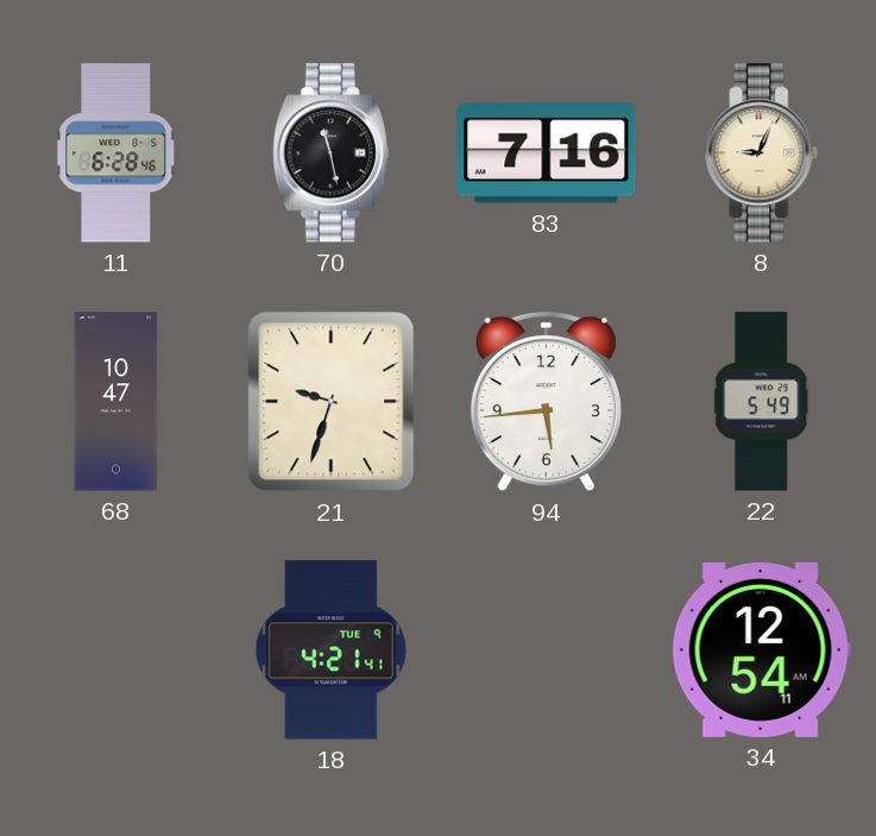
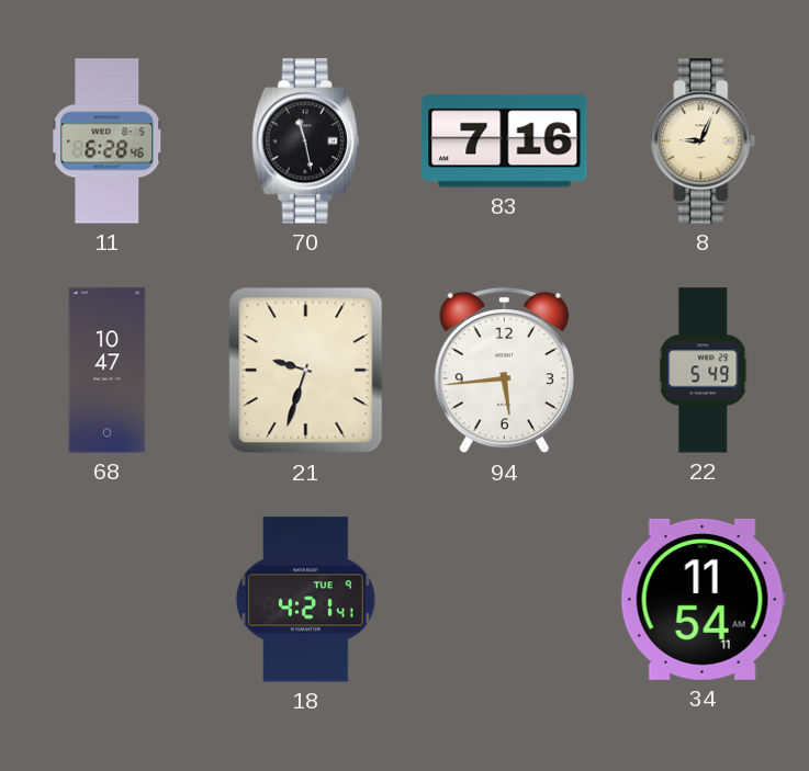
34: 12:54 -> 11:54
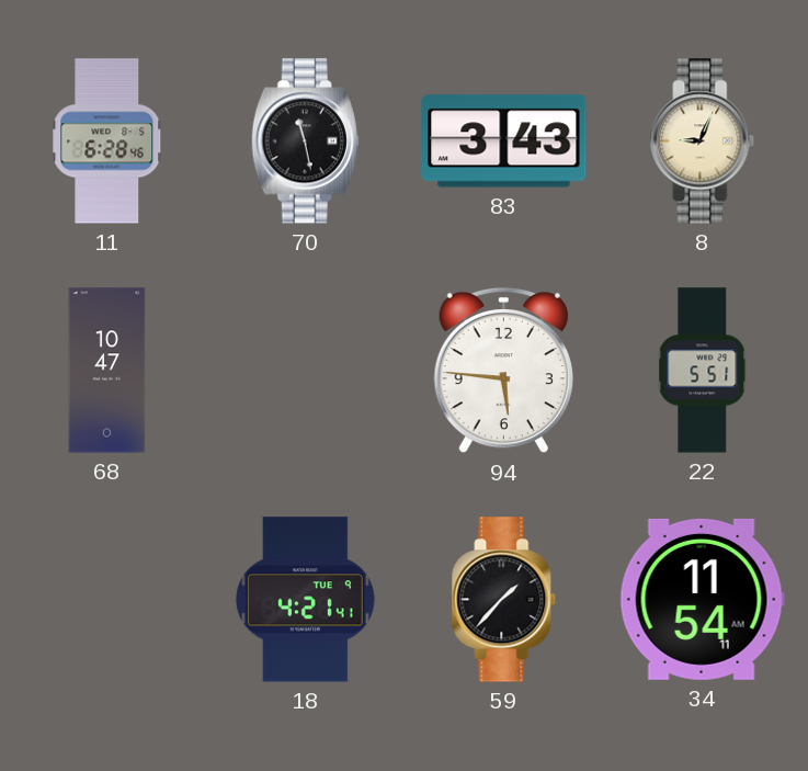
83: 7:16 -> 3:43
21: 9:33 -> none
94: 5:44 -> 5:46
22: 5:49 -> 5:51
59: none -> 1:37
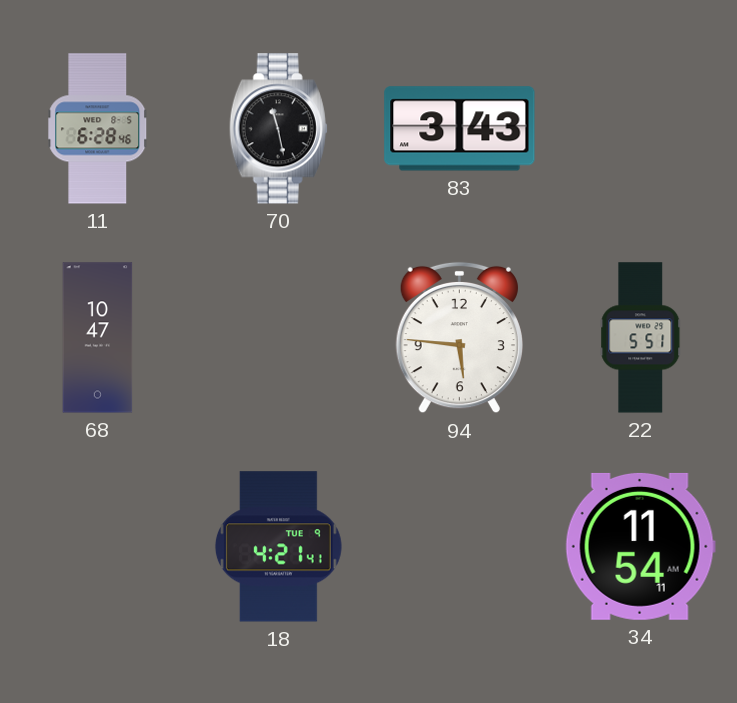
8: 9:04 -> none
59: 1:37 -> none
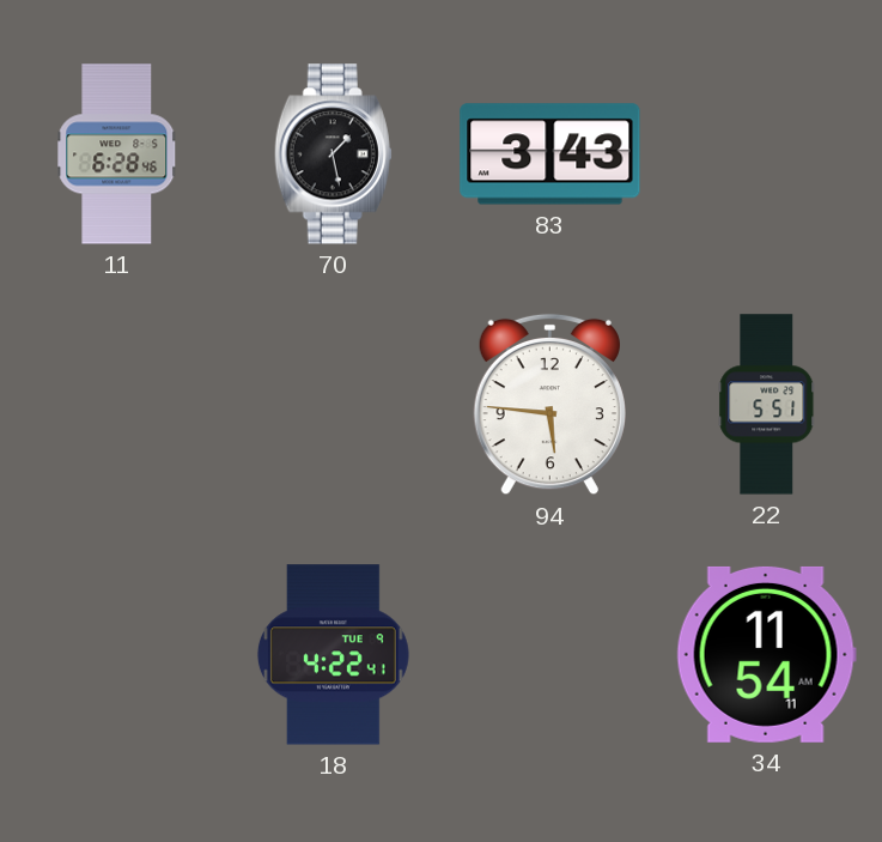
70: 11:28 -> 1:28
68: 10:47 -> none
18: 4:21 -> 4:22
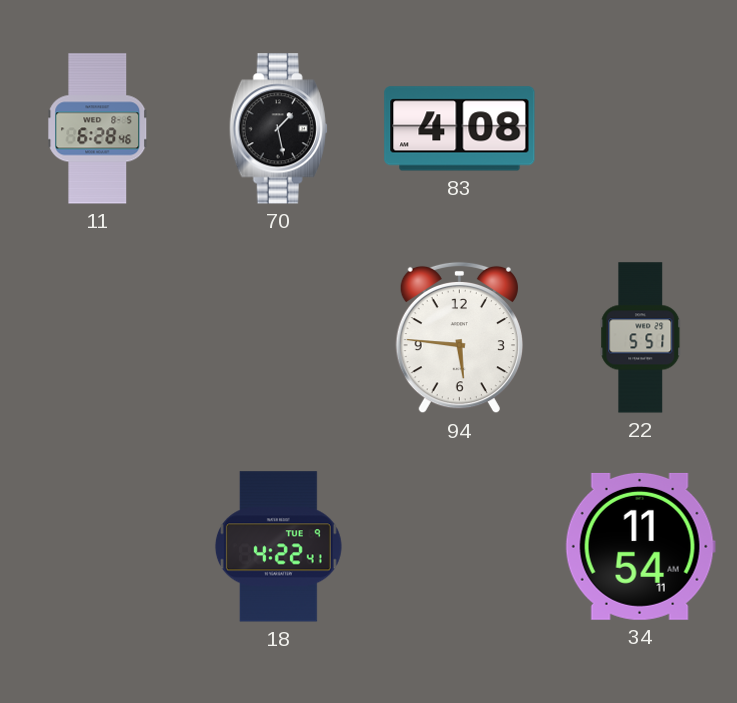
83: 3:43 -> 4:08
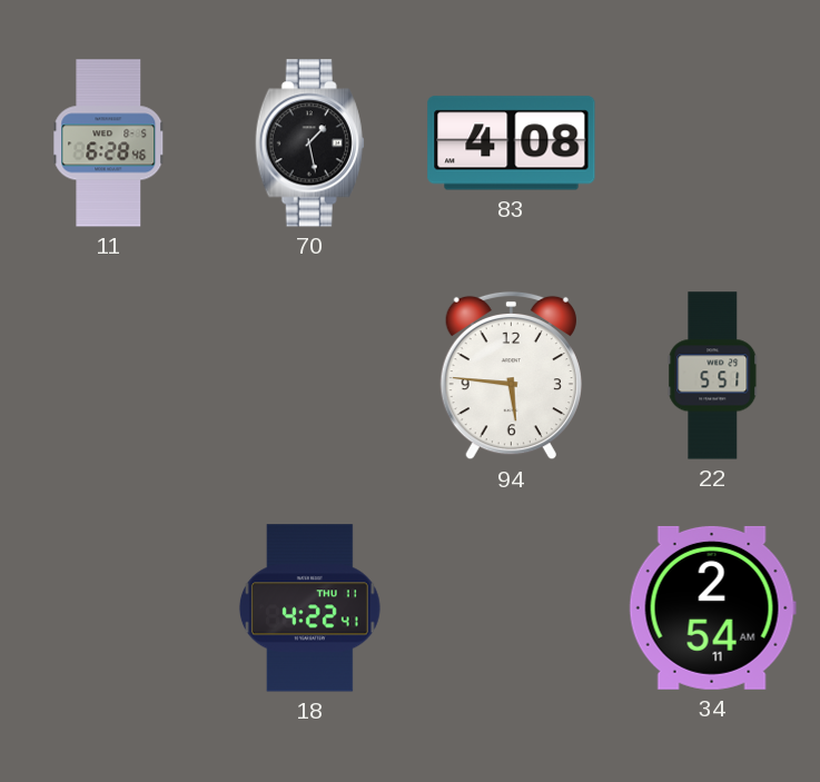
18 date: TUE 9 -> THU 11
34: 11:54 -> 2:54
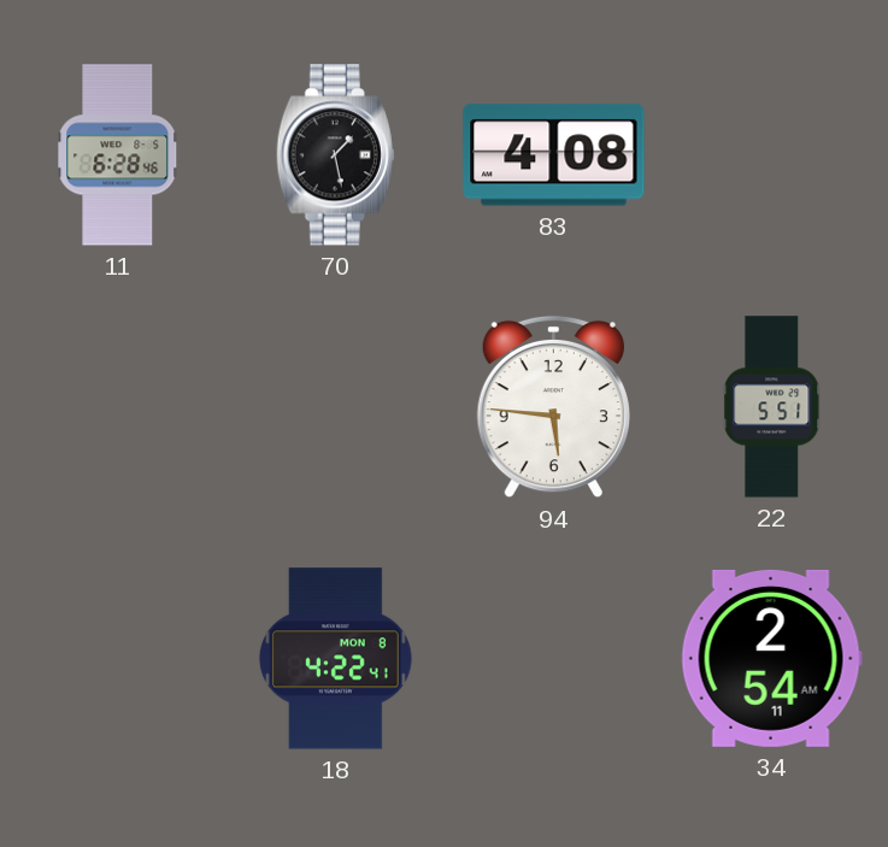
18 date: THU 11 -> MON 8
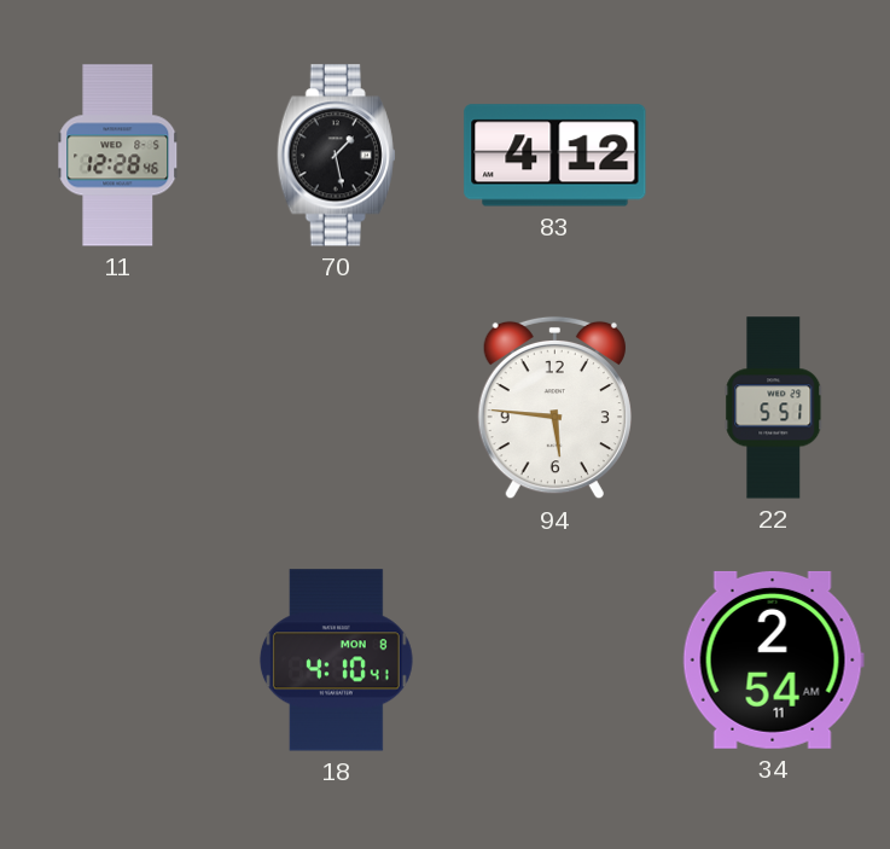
11: 6:28 -> 12:28
83: 4:08 -> 4:12
18: 4:22 -> 4:10
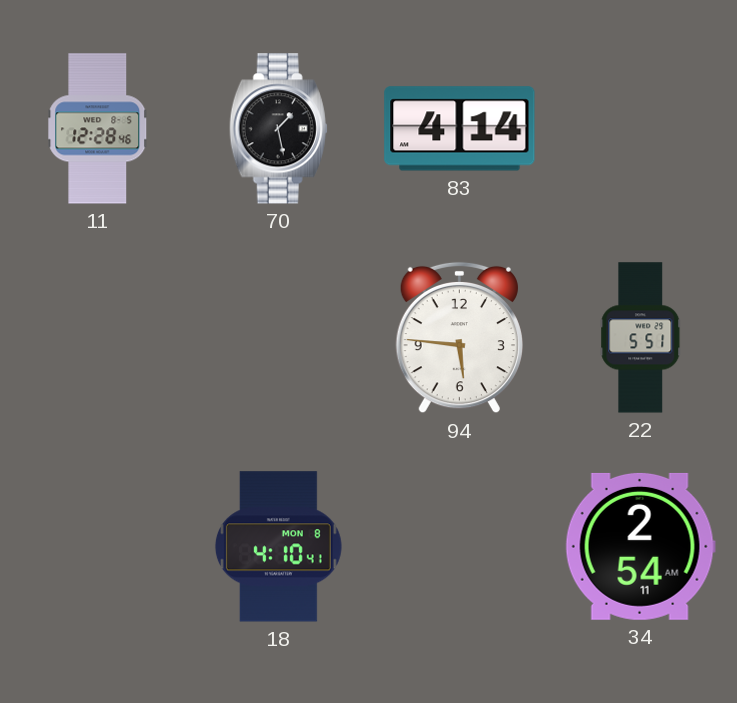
83: 4:12 -> 4:14
